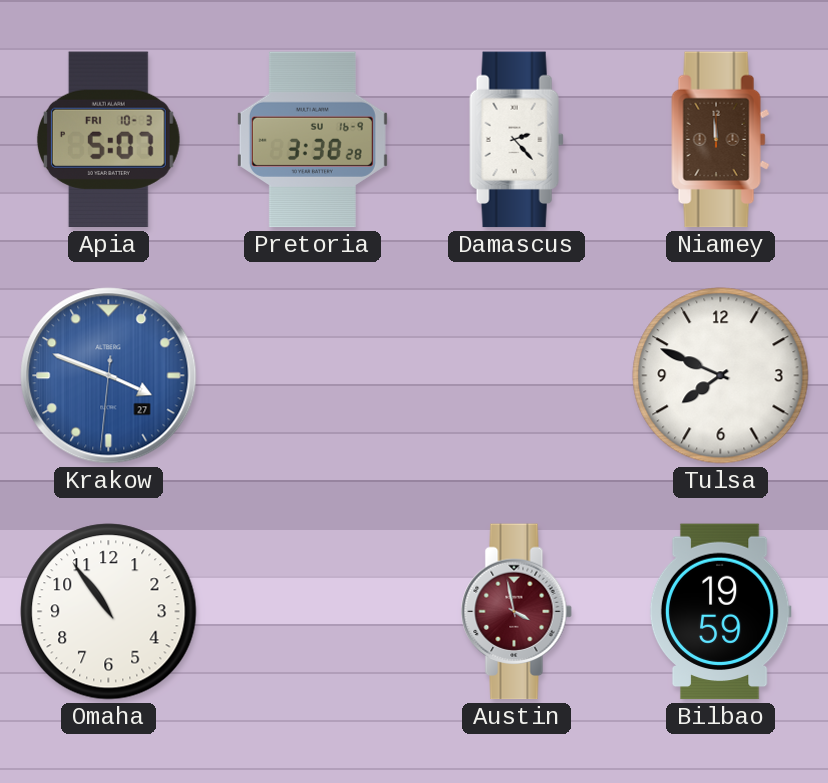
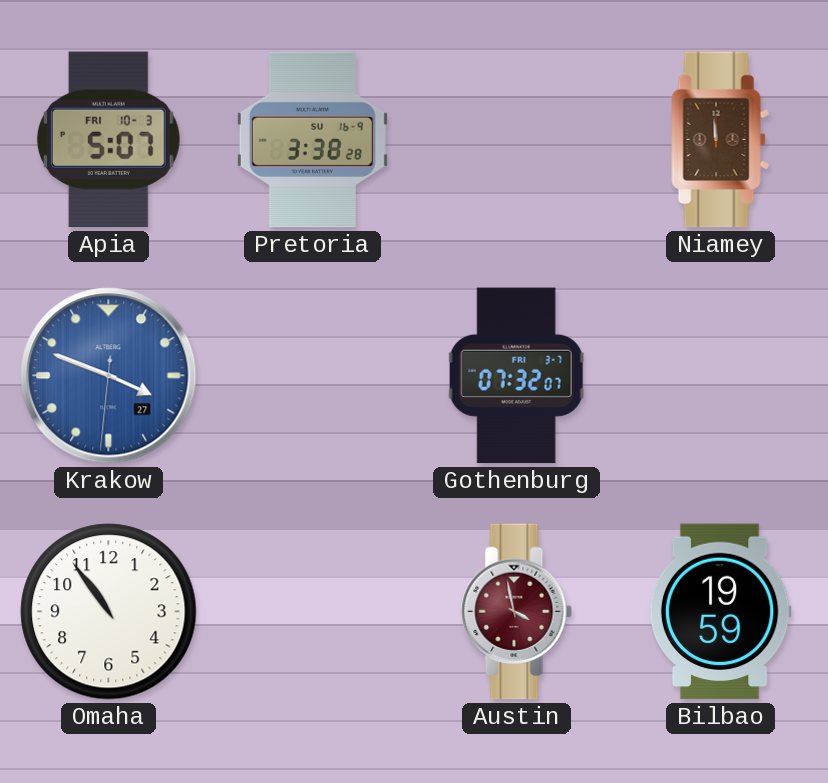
Damascus: 2:23 -> none
Gothenburg: none -> 07:32
Tulsa: 7:49 -> none
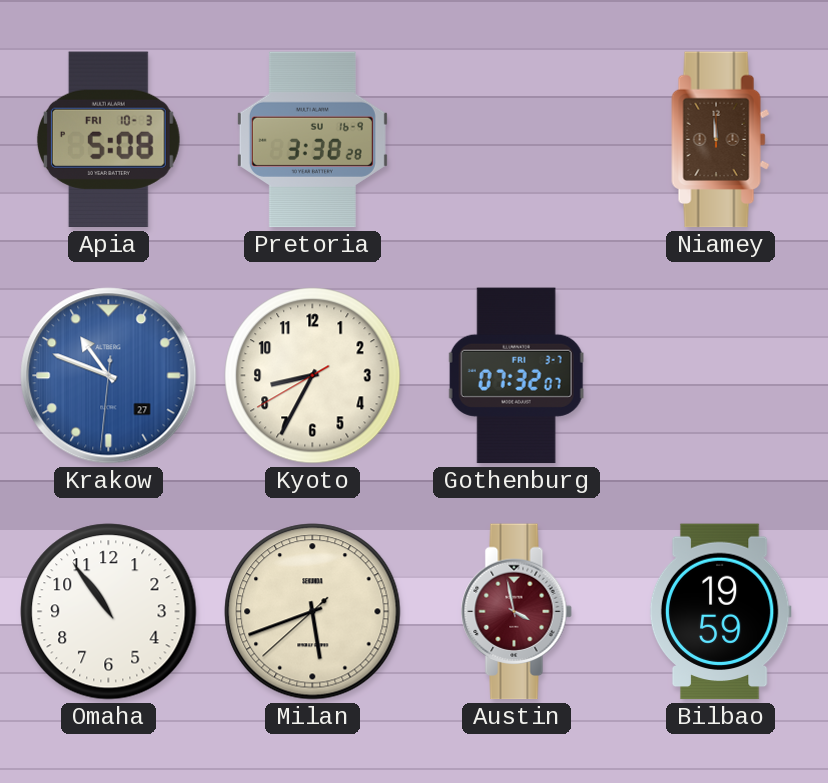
Apia: 5:07 -> 5:08
Krakow: 3:48 -> 10:48
Kyoto: none -> 8:34
Milan: none -> 5:41
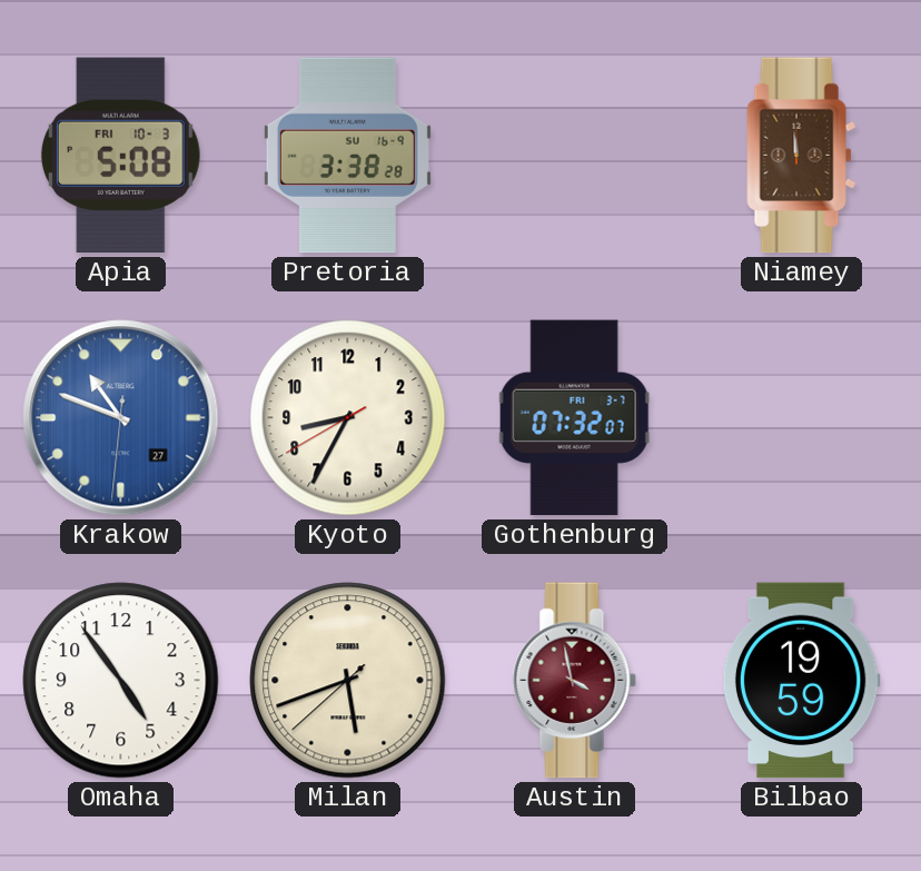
Omaha: 10:54 -> 4:54
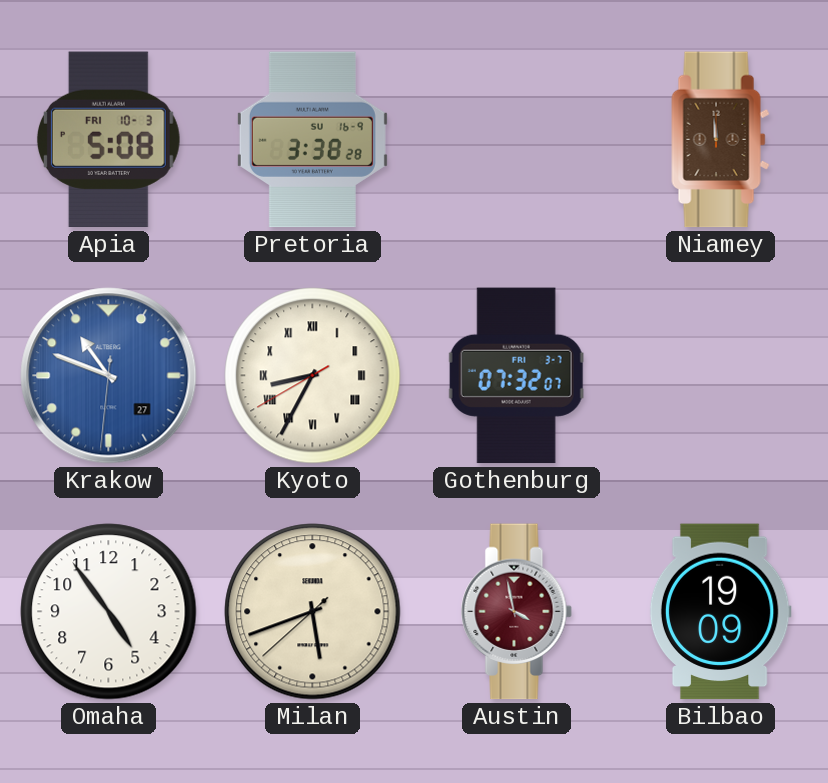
Kyoto numerals: Arabic -> Roman
Bilbao: 19:59 -> 19:09
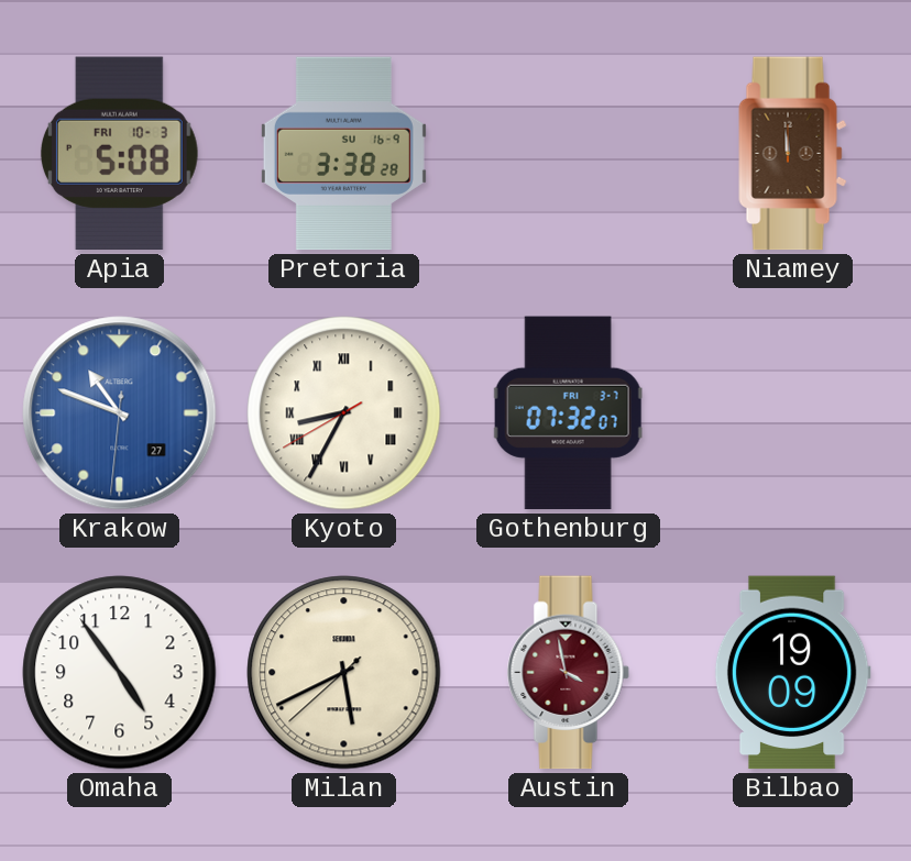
Milan: 5:41 -> 5:40
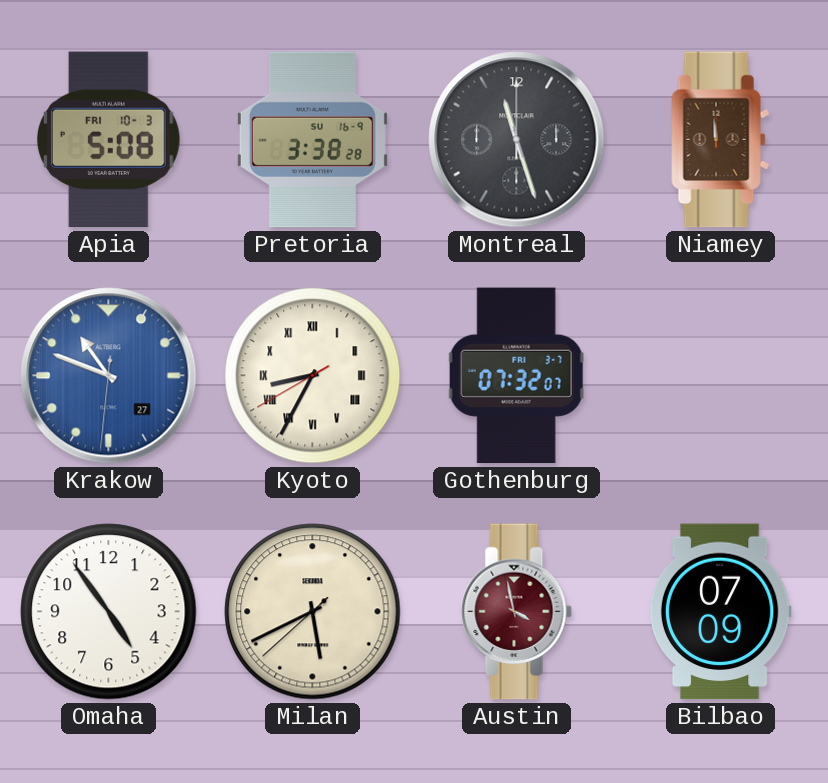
Montreal: none -> 11:27
Bilbao: 19:09 -> 07:09
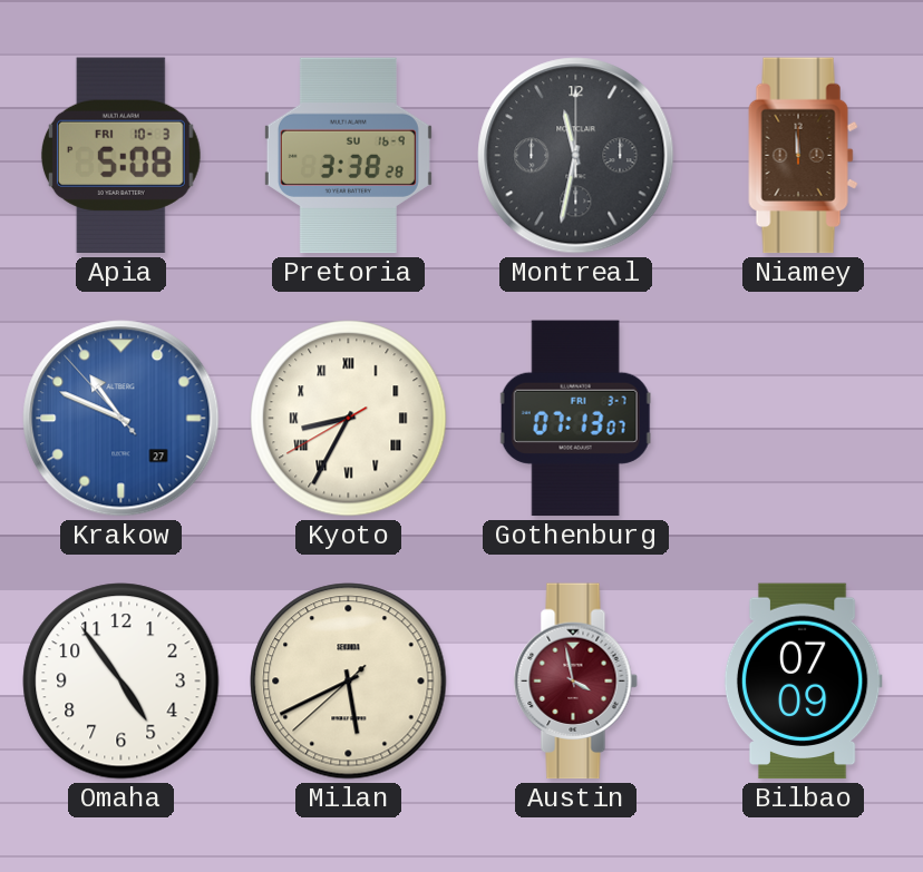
Montreal: 11:27 -> 11:32
Krakow: 10:48:31 -> 10:48:53
Gothenburg: 07:32 -> 07:13
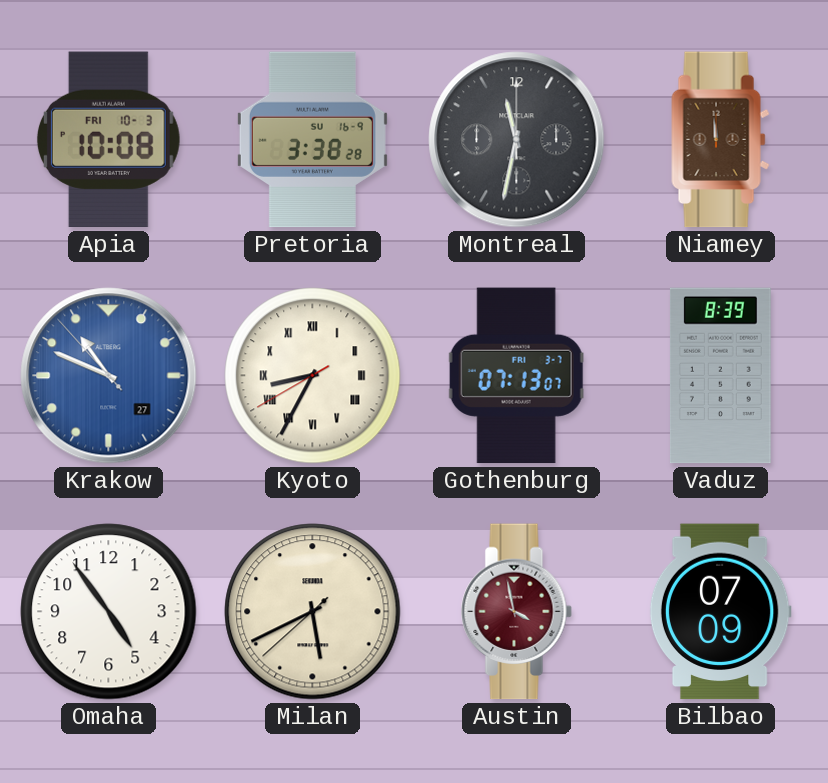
Apia: 5:08 -> 10:08
Vaduz: none -> 8:39
